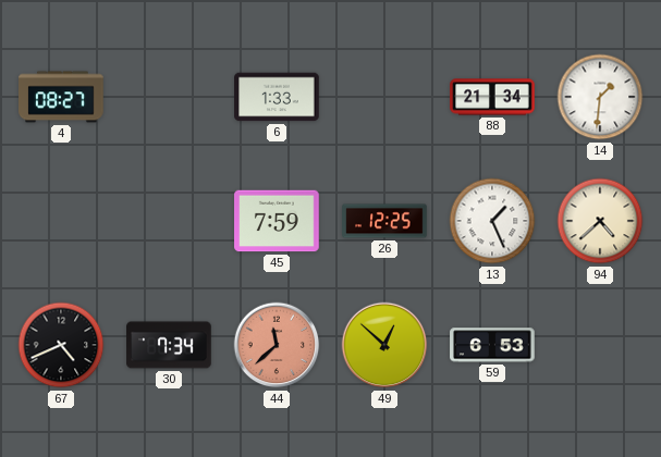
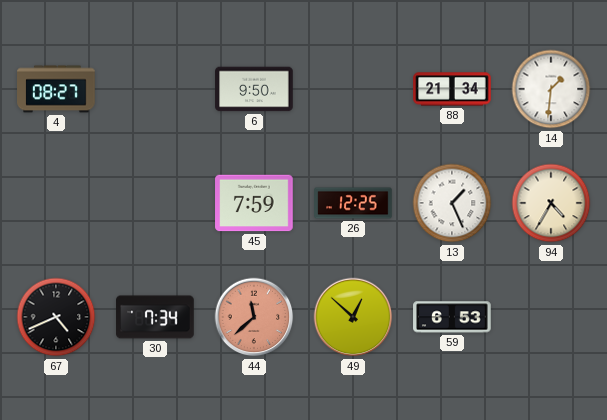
6: 1:33 -> 9:50
94: 4:38 -> 4:35
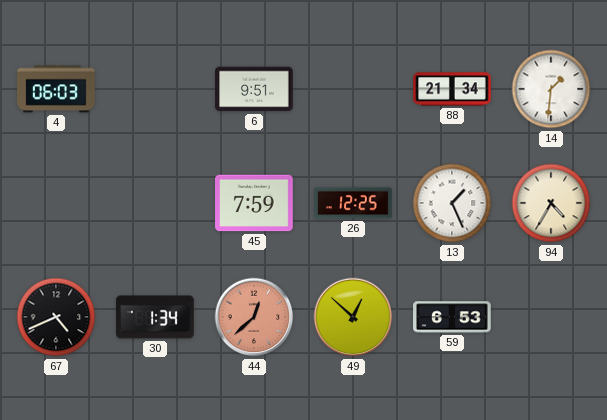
4: 08:27 -> 06:03
6: 9:50 -> 9:51
30: 7:34 -> 1:34
44: 11:38 -> 12:38
